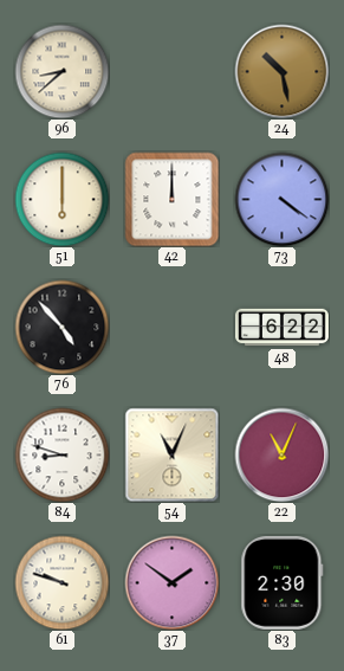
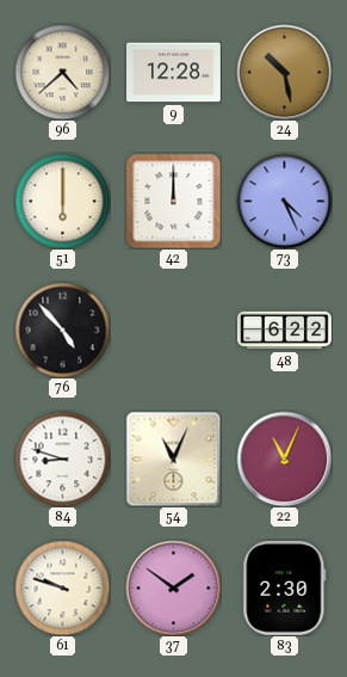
96: 8:38 -> 4:38
9: none -> 12:28
73: 4:21 -> 4:26
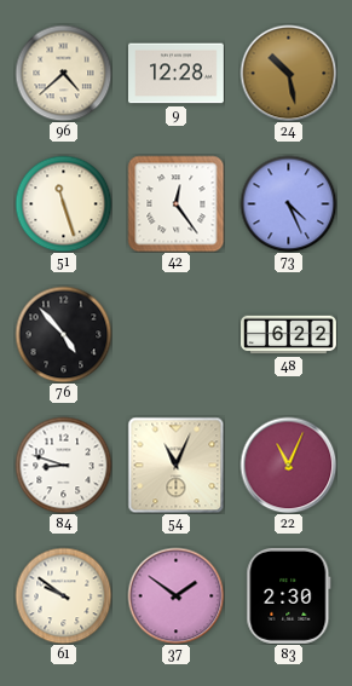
51: 6:00 -> 11:27
42: 12:00 -> 12:24
61: 9:48 -> 9:51
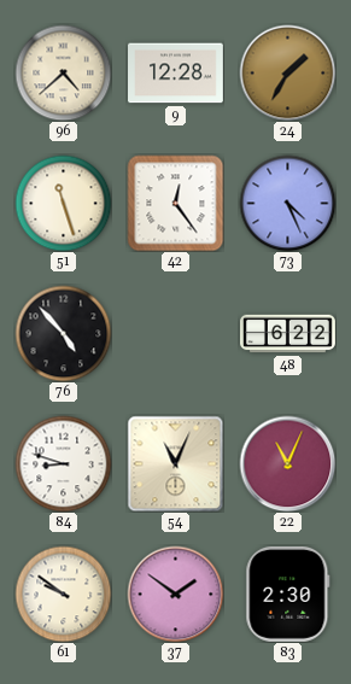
24: 10:28 -> 1:35
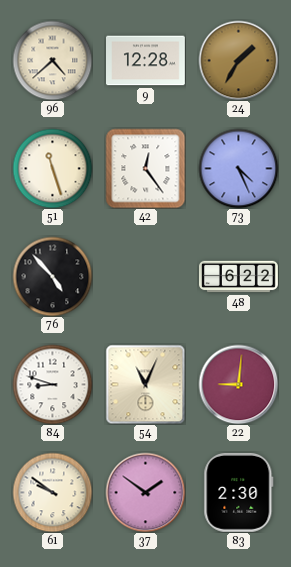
22: 11:04 -> 9:01
